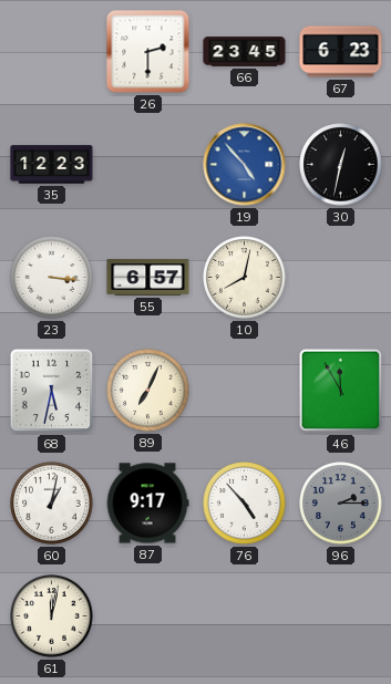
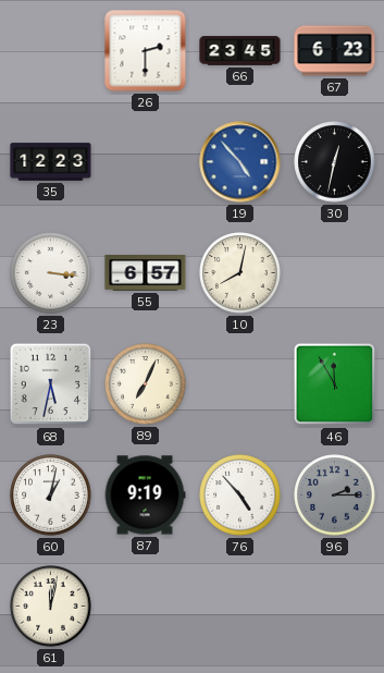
87: 9:17 -> 9:19
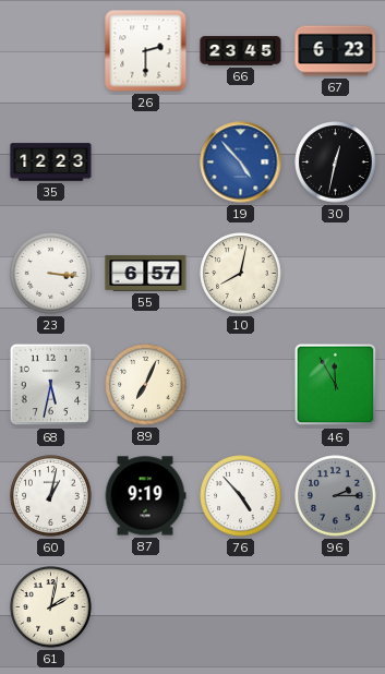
61: 12:02 -> 2:02
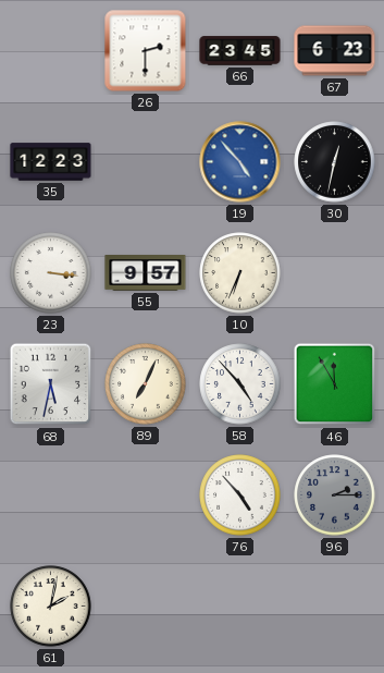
55: 6:57 -> 9:57
10: 8:02 -> 6:34
58: none -> 4:53
60: 1:02 -> none
87: 9:19 -> none
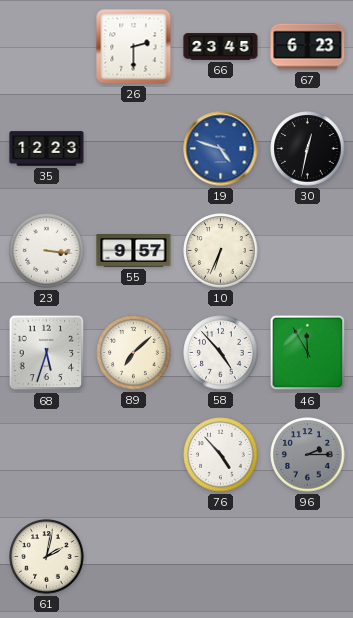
19: 4:53 -> 4:48
68: 5:32 -> 5:33
89: 7:04 -> 7:08
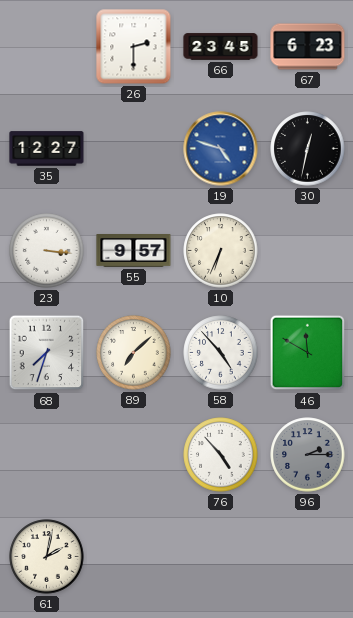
35: 12:23 -> 12:27
68: 5:33 -> 7:33
46: 11:55 -> 11:50
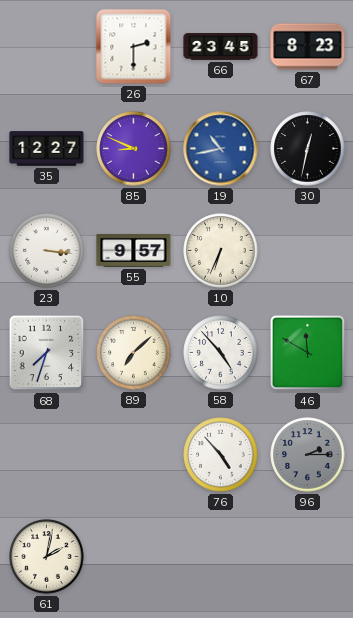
67: 6:23 -> 8:23
85: none -> 8:49
19: 4:48 -> 10:43
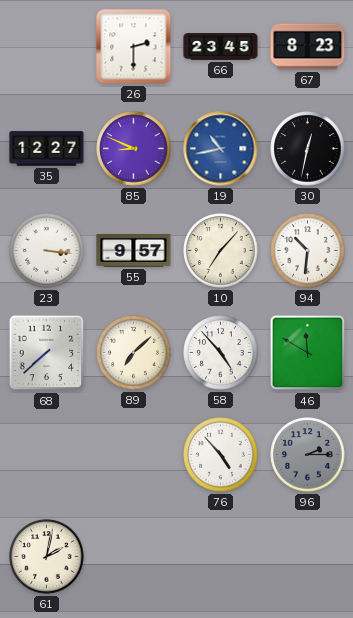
10: 6:34 -> 7:07
94: none -> 10:31
68: 7:33 -> 7:38
